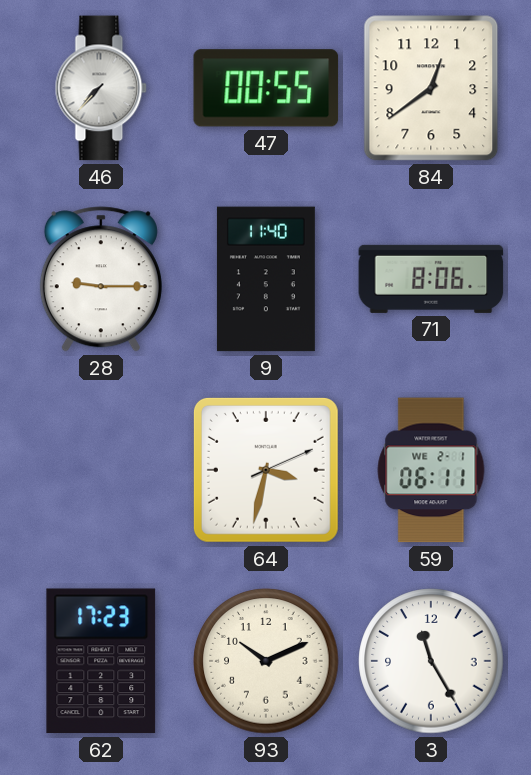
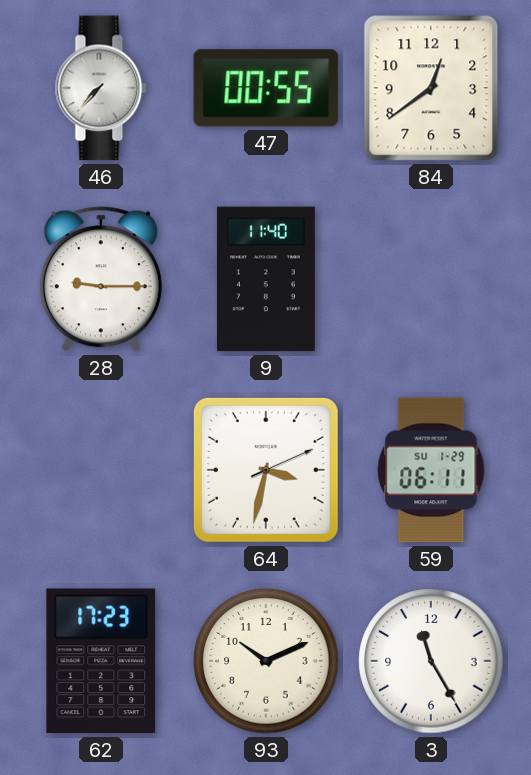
71: 8:06 -> none
59 date: WE 2-1 -> SU 1-29
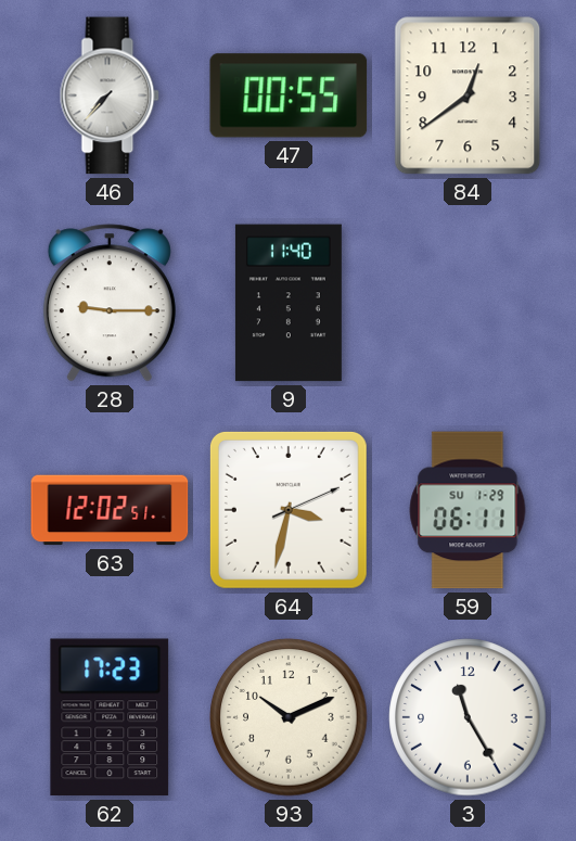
63: none -> 12:02
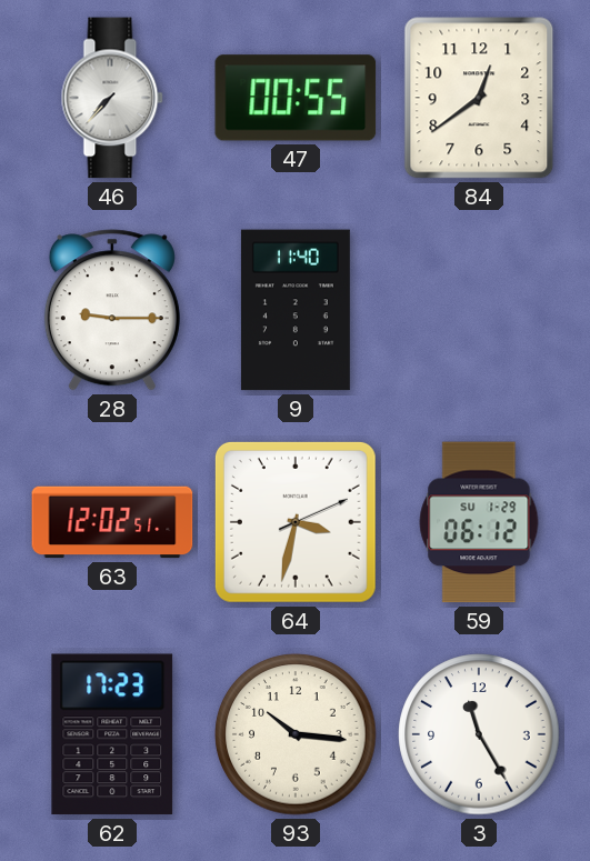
59: 06:11 -> 06:12
93: 10:11 -> 10:16
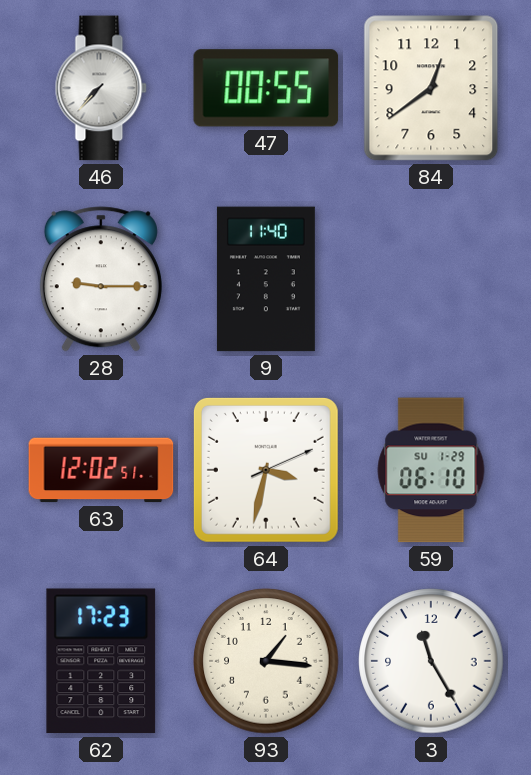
59: 06:12 -> 06:10
93: 10:16 -> 1:16
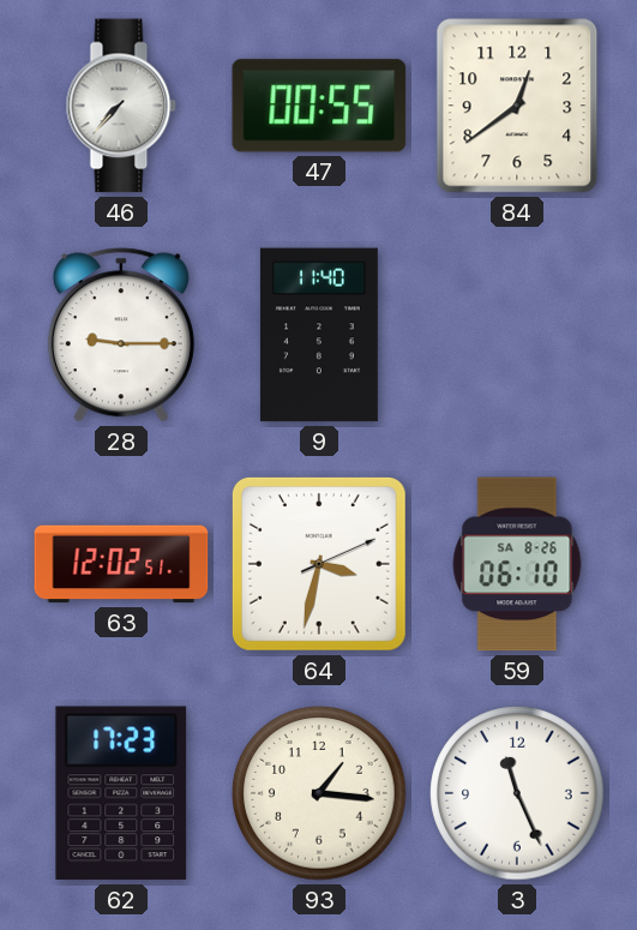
59 date: SU 1-29 -> SA 8-26
3: 11:25 -> 11:26
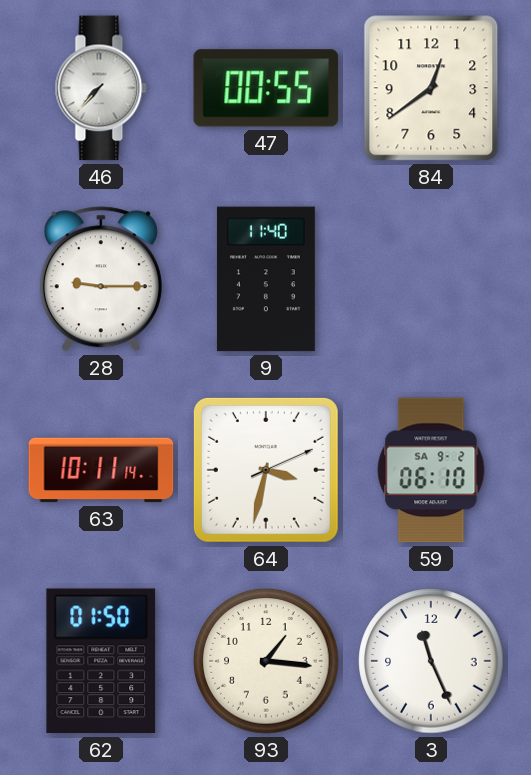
63: 12:02 -> 10:11
59 date: SA 8-26 -> SA 9-2
62: 17:23 -> 01:50
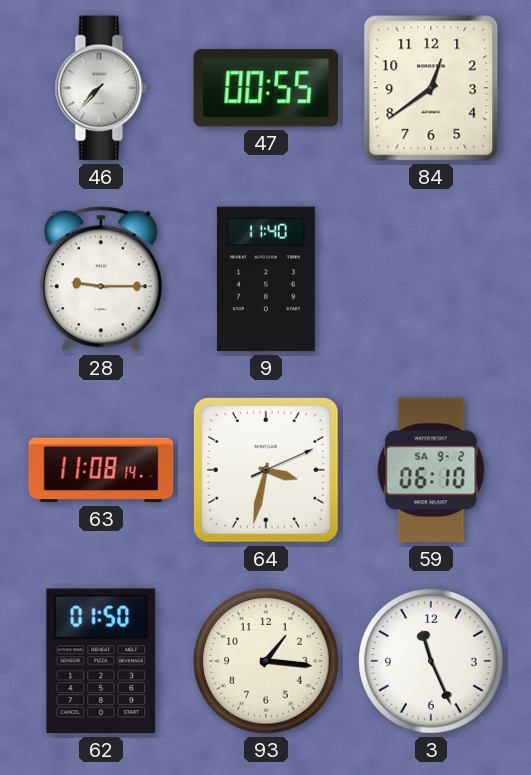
63: 10:11 -> 11:08
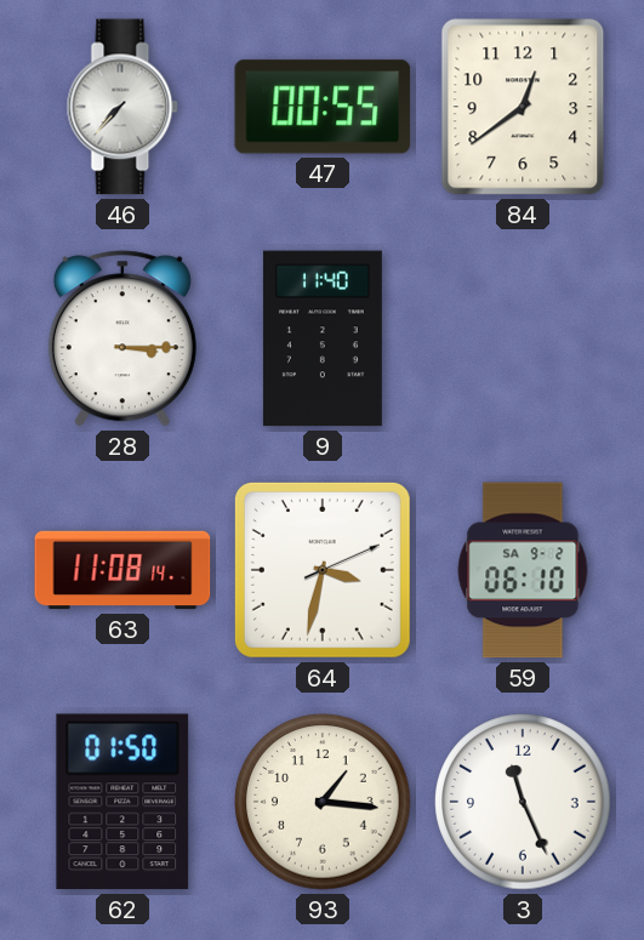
28: 9:15 -> 3:15
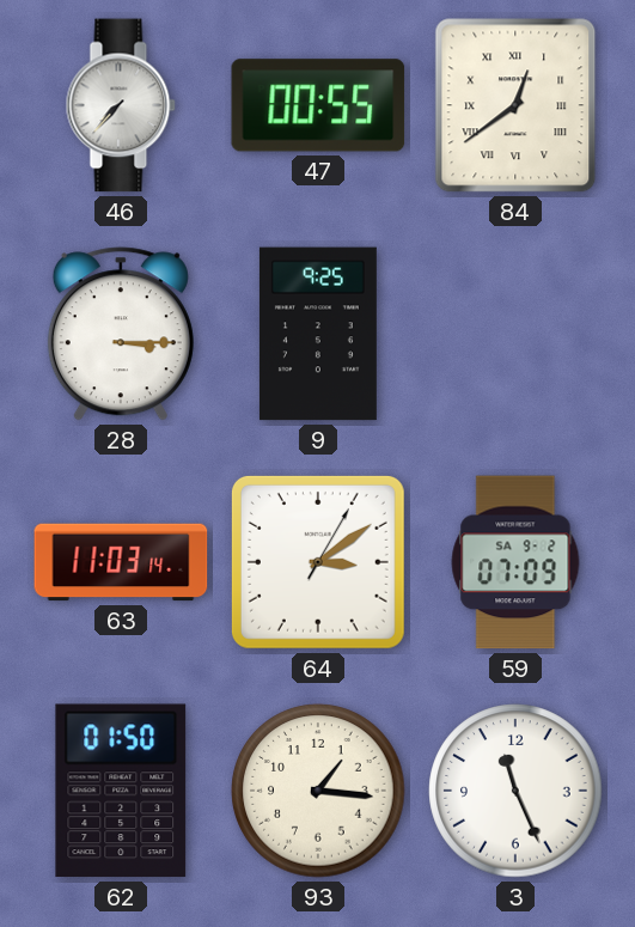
84 numerals: Arabic -> Roman
9: 11:40 -> 9:25
63: 11:08 -> 11:03
64: 3:32 -> 3:09
59: 06:10 -> 07:09
